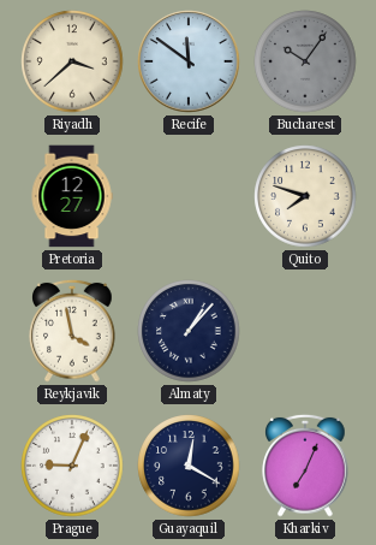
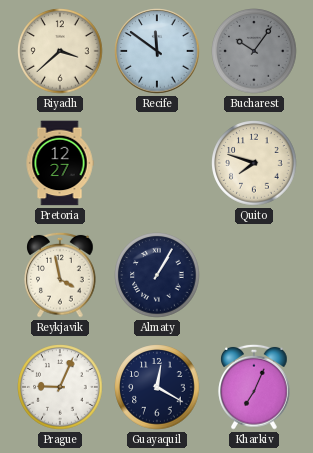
Almaty: 1:07 -> 1:05
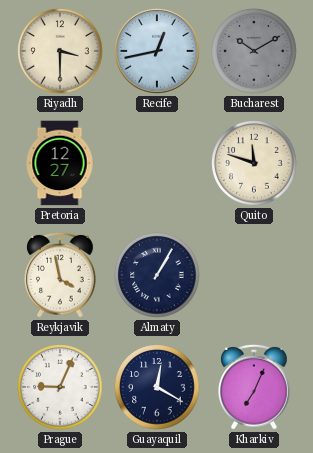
Riyadh: 3:38 -> 3:30
Recife: 11:51 -> 12:43
Bucharest: 10:06 -> 10:10
Quito: 7:48 -> 11:48
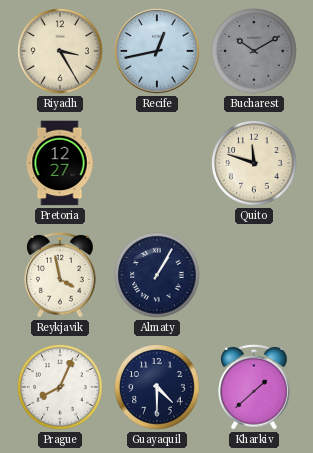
Riyadh: 3:30 -> 3:25
Prague: 9:04 -> 8:04
Guayaquil: 12:20 -> 4:30
Kharkiv: 7:04 -> 1:38
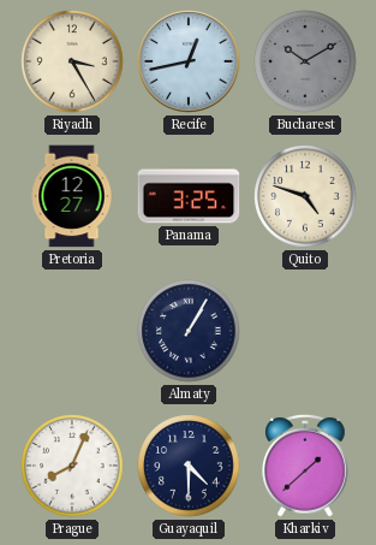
Panama: none -> 3:25
Quito: 11:48 -> 4:48
Reykjavik: 3:58 -> none
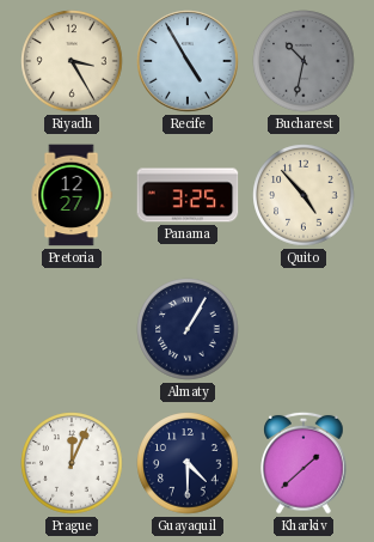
Recife: 12:43 -> 4:55
Bucharest: 10:10 -> 10:32
Quito: 4:48 -> 4:53
Prague: 8:04 -> 12:04
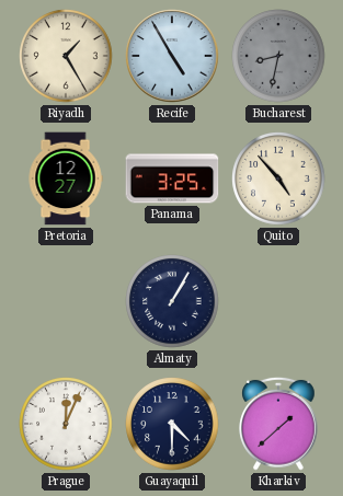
Riyadh: 3:25 -> 1:25
Bucharest: 10:32 -> 8:32
